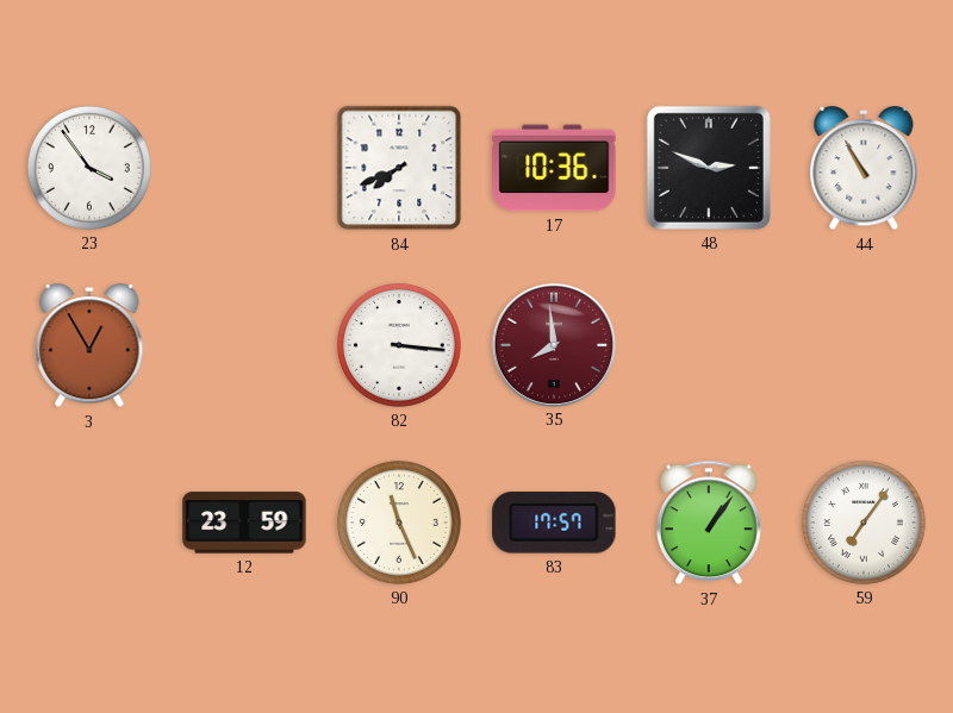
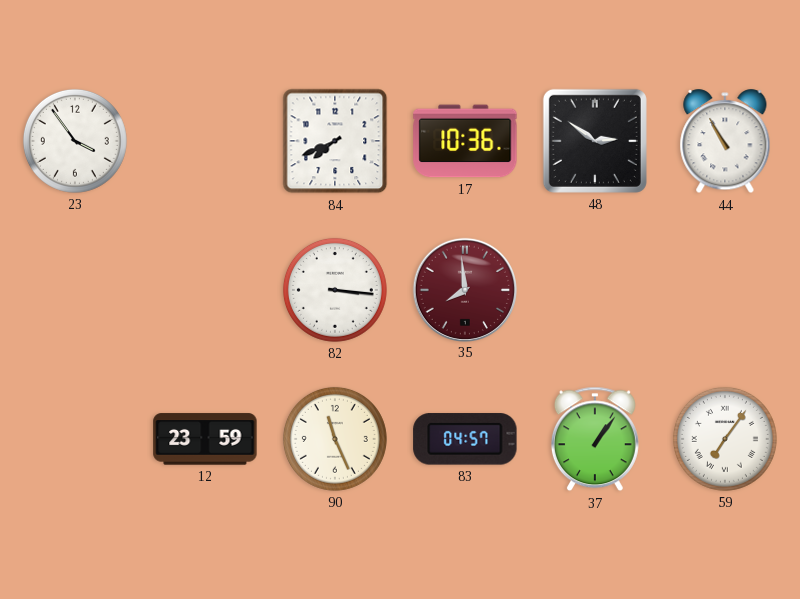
48: 2:49 -> 2:51
3: 12:55 -> none
83: 17:57 -> 04:57
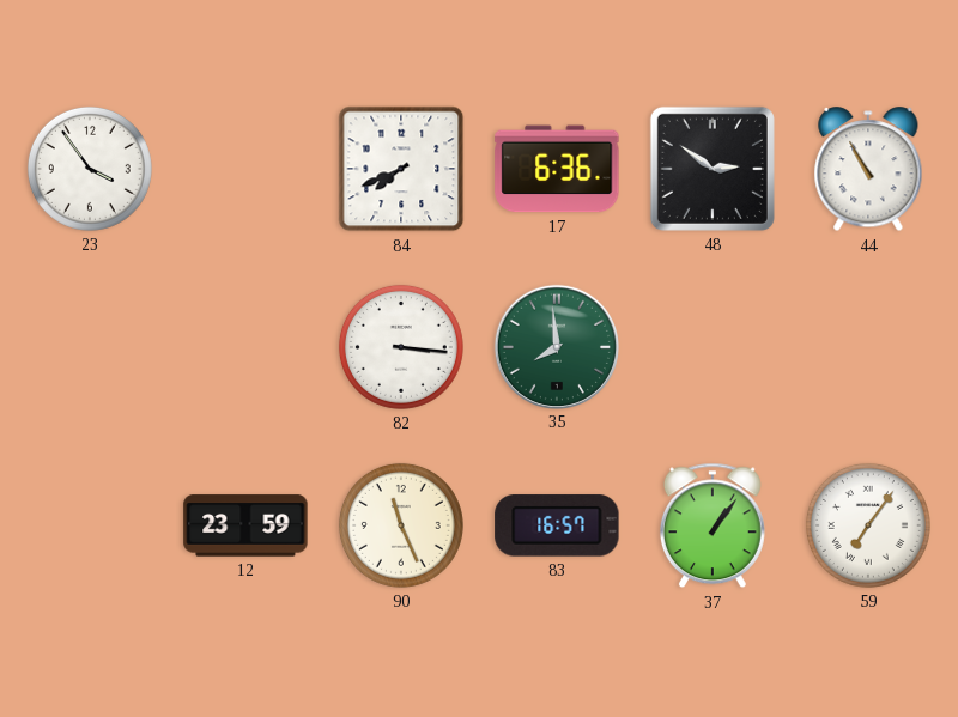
17: 10:36 -> 6:36
35 dial: burgundy -> green
83: 04:57 -> 16:57
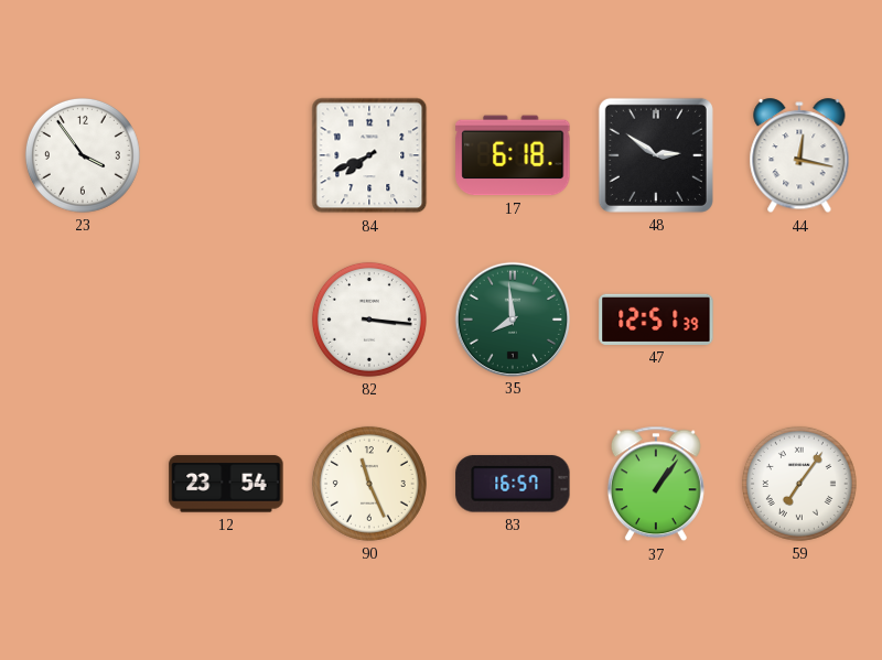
17: 6:36 -> 6:18
44: 10:55 -> 12:17
47: none -> 12:51
12: 23:59 -> 23:54
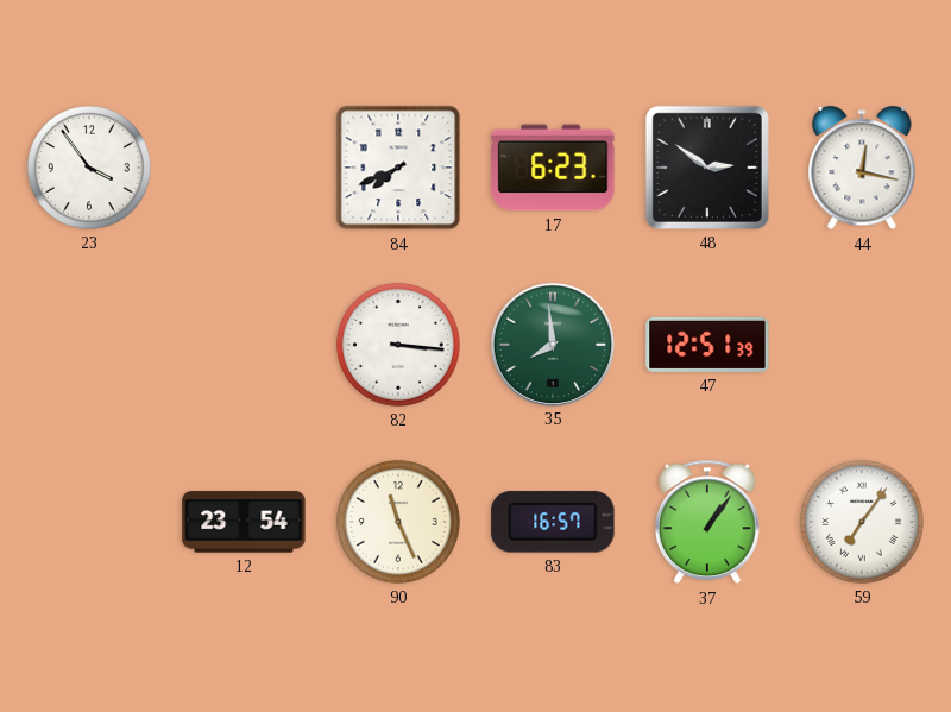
17: 6:18 -> 6:23
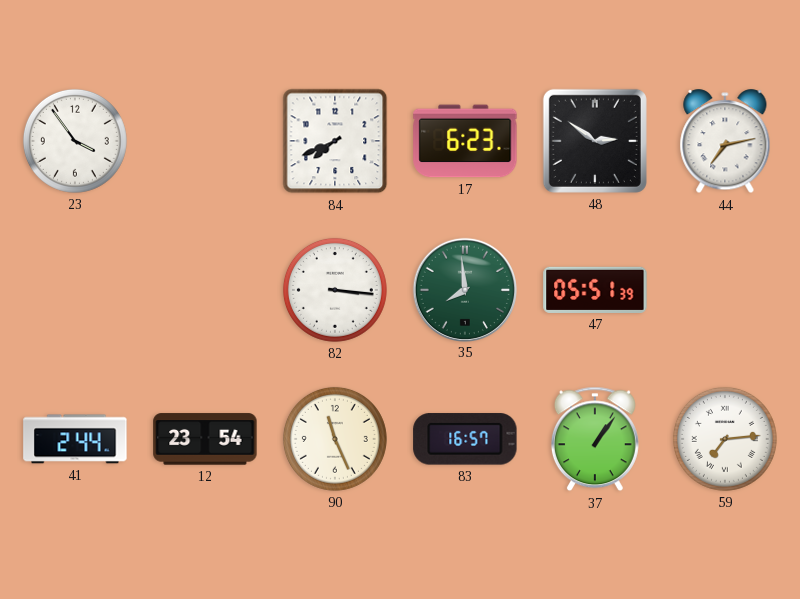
44: 12:17 -> 7:13
47: 12:51 -> 05:51
41: none -> 2:44
59: 7:06 -> 7:14
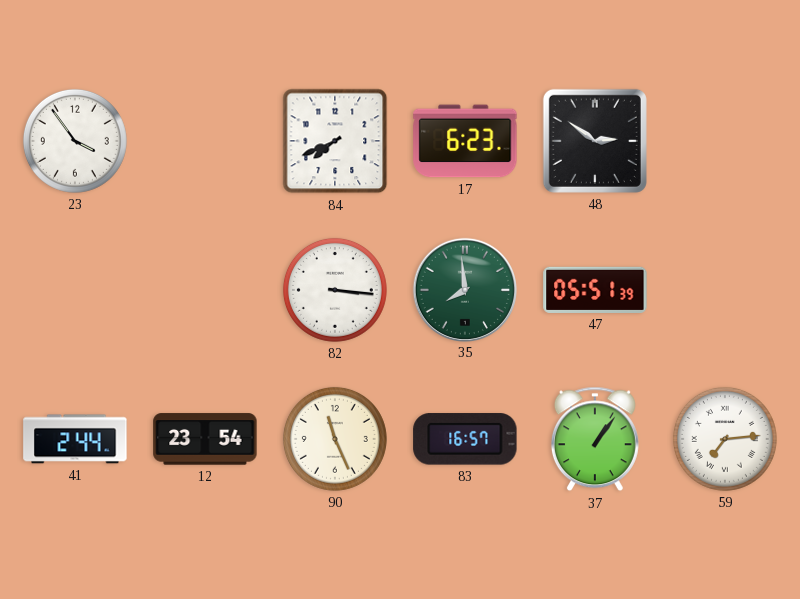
44: 7:13 -> none
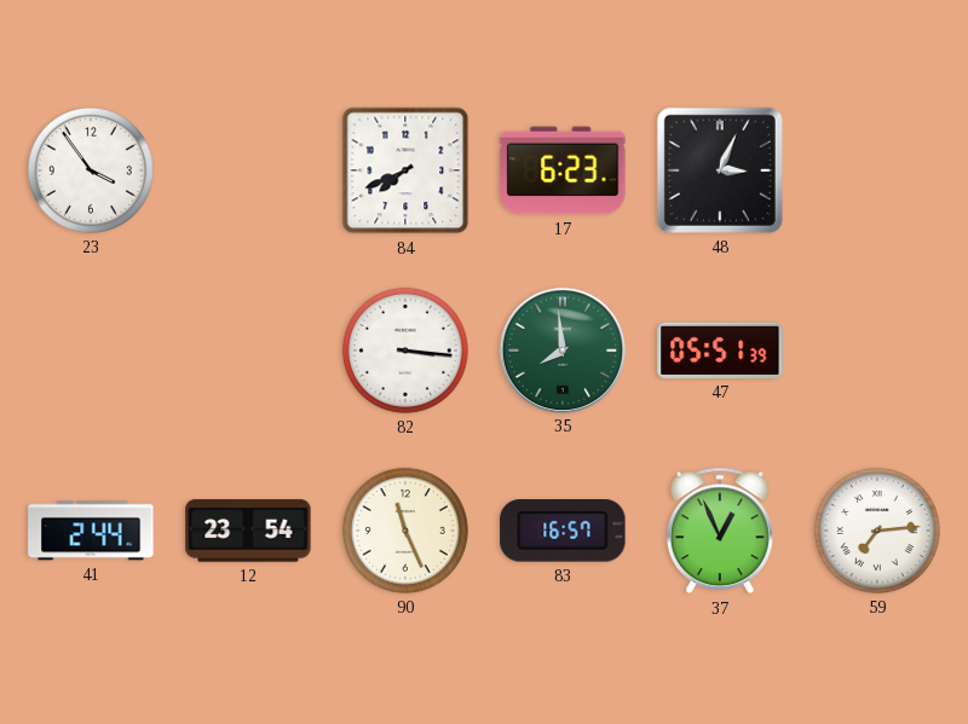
48: 2:51 -> 3:04
37: 1:06 -> 12:56
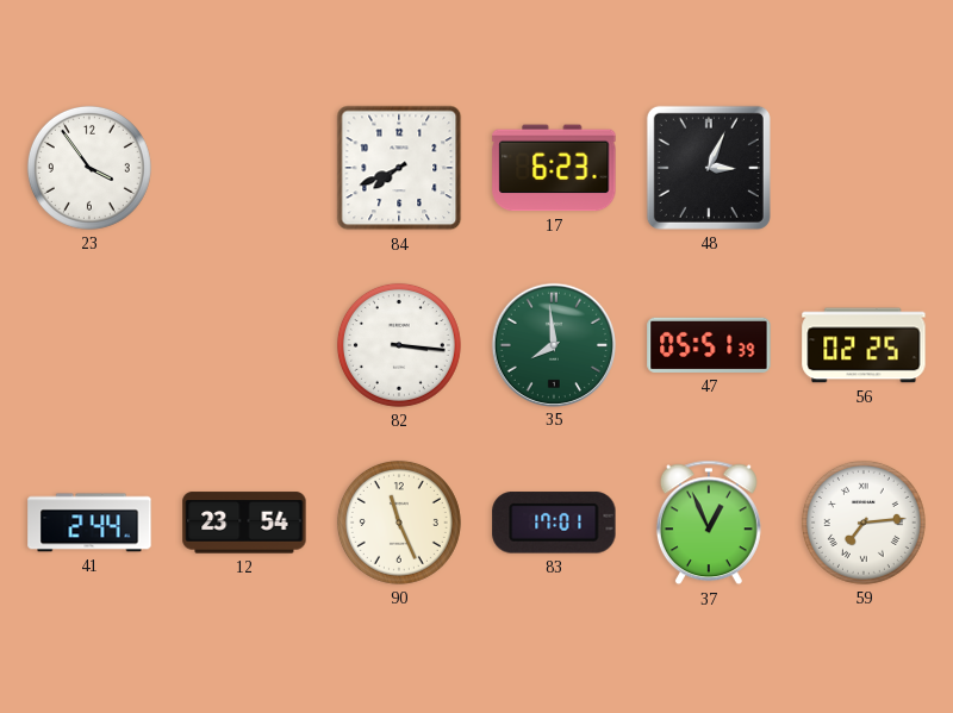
56: none -> 02:25
83: 16:57 -> 17:01
